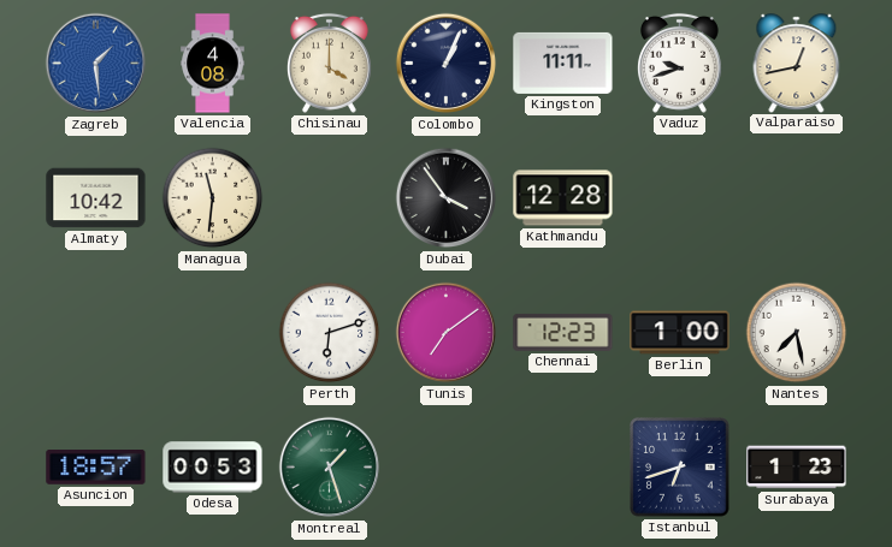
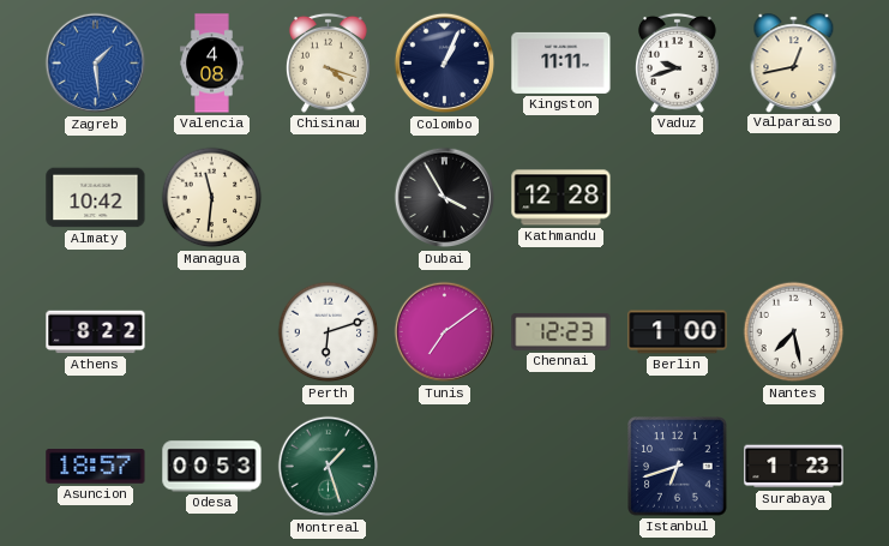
Chisinau: 4:00 -> 4:18
Dubai: 3:54 -> 3:55
Athens: none -> 8:22
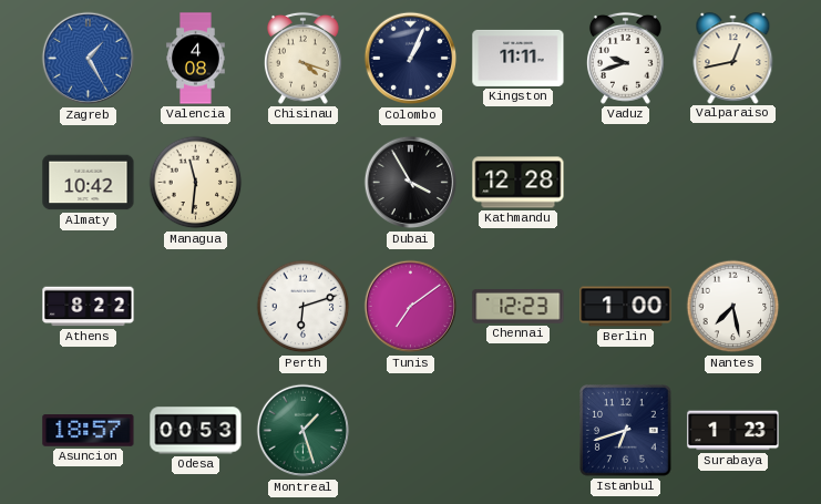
Zagreb: 1:29 -> 1:25
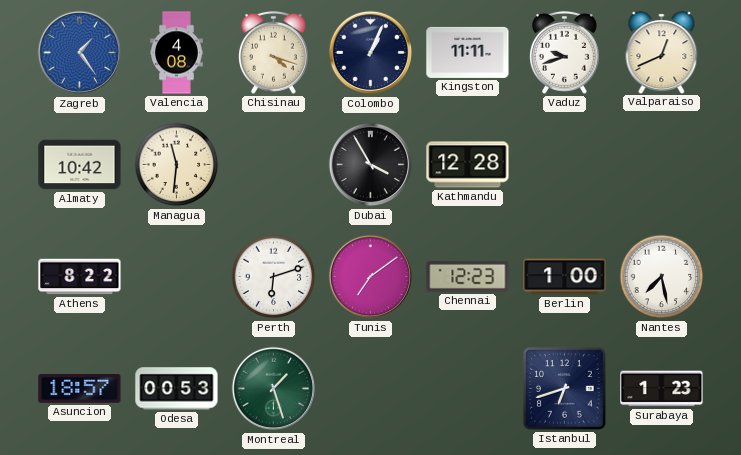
Zagreb: 1:25 -> 1:24
Valparaiso: 12:43 -> 12:41
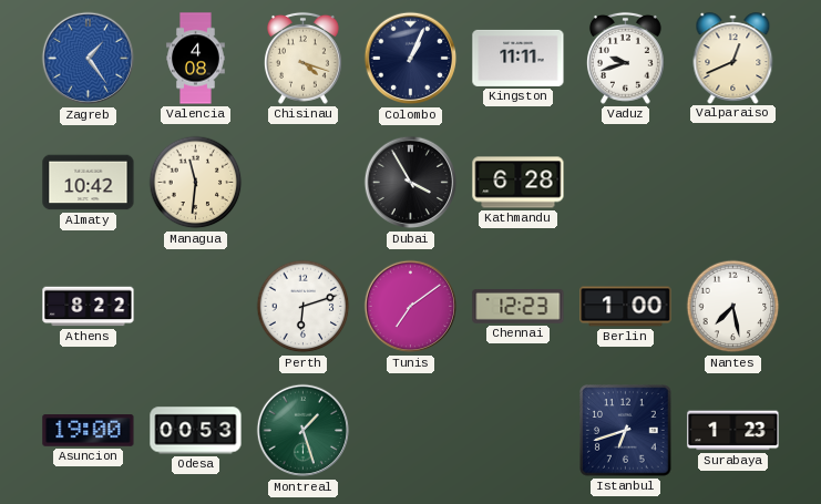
Kathmandu: 12:28 -> 6:28
Asuncion: 18:57 -> 19:00
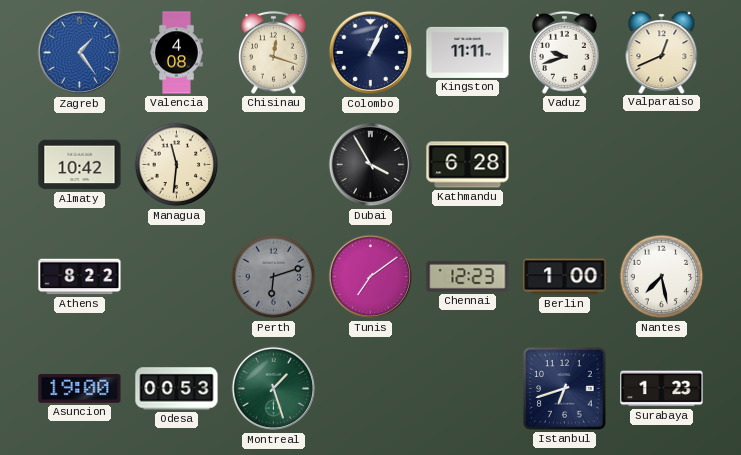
Chisinau: 4:18 -> 12:18
Perth dial: white -> grey
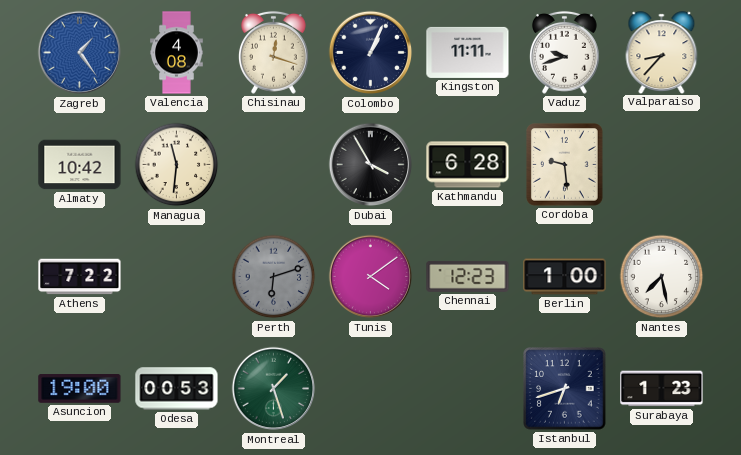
Valparaiso: 12:41 -> 8:37
Cordoba: none -> 9:29
Athens: 8:22 -> 7:22
Tunis: 7:09 -> 4:09
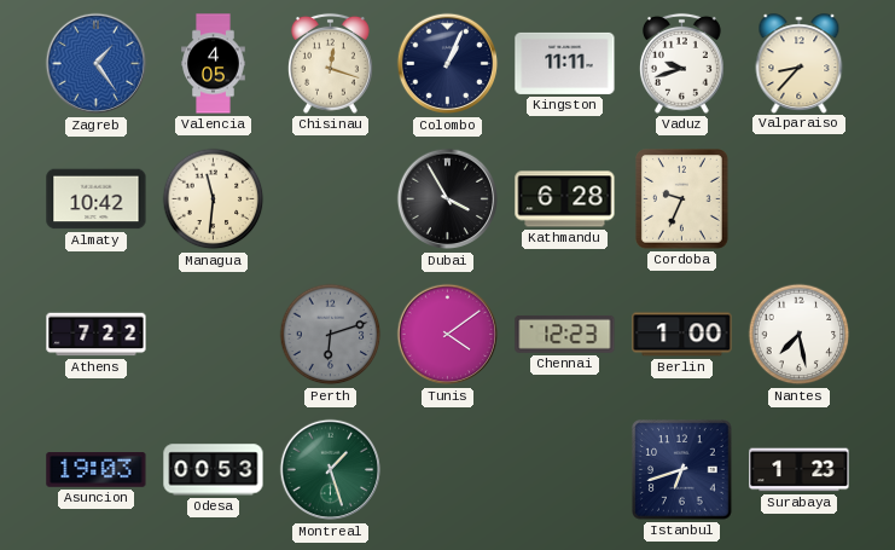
Valencia: 4:08 -> 4:05
Cordoba: 9:29 -> 9:34
Asuncion: 19:00 -> 19:03
